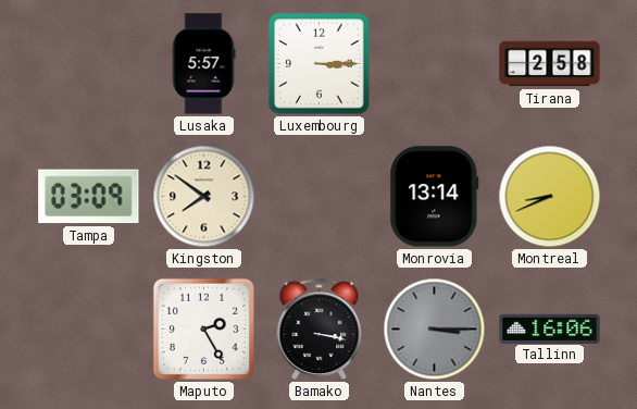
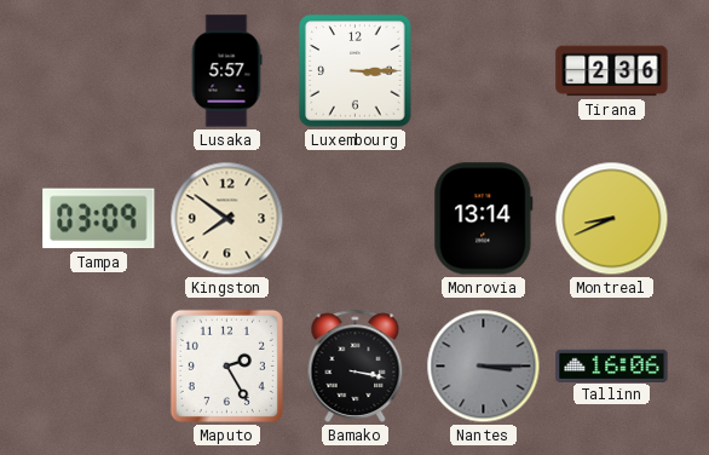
Tirana: 2:58 -> 2:36
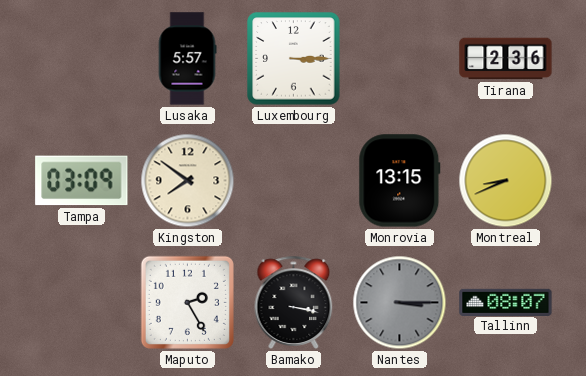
Monrovia: 13:14 -> 13:15
Tallinn: 16:06 -> 08:07
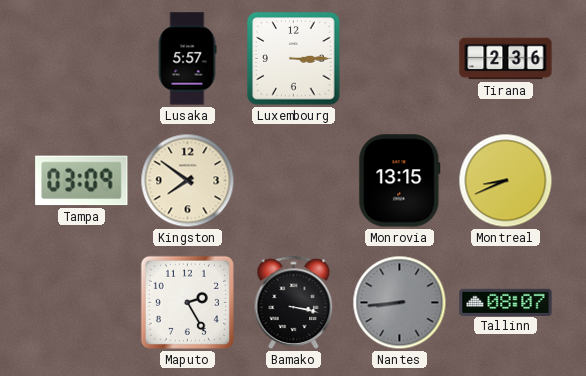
Nantes: 3:15 -> 8:44
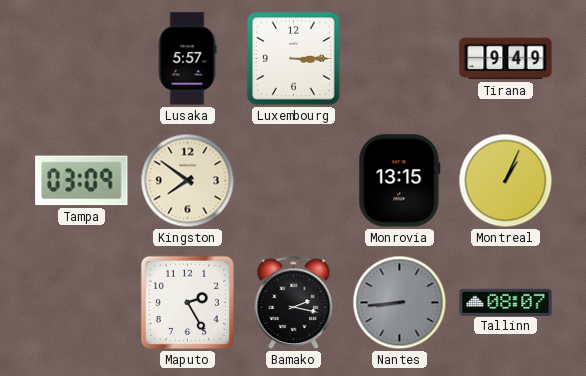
Tirana: 2:36 -> 9:49
Montreal: 8:41 -> 1:04
Bamako: 3:17 -> 2:17
